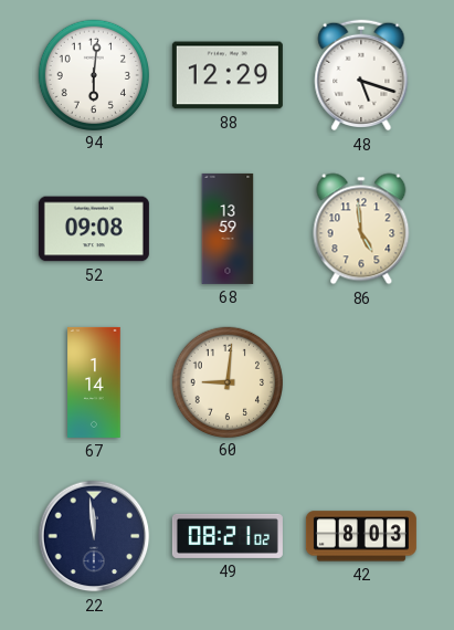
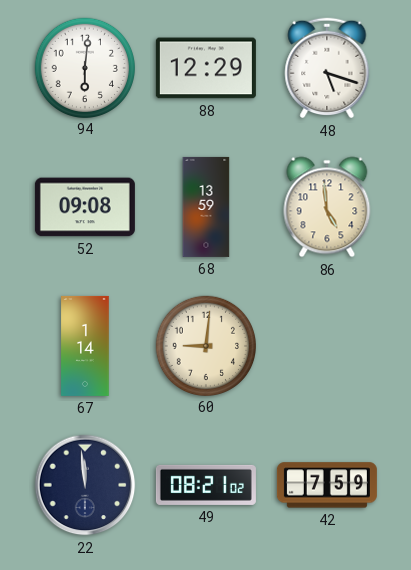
42: 8:03 -> 7:59
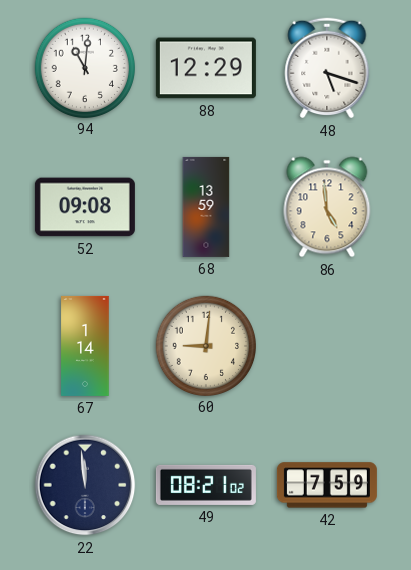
94: 6:01 -> 11:01
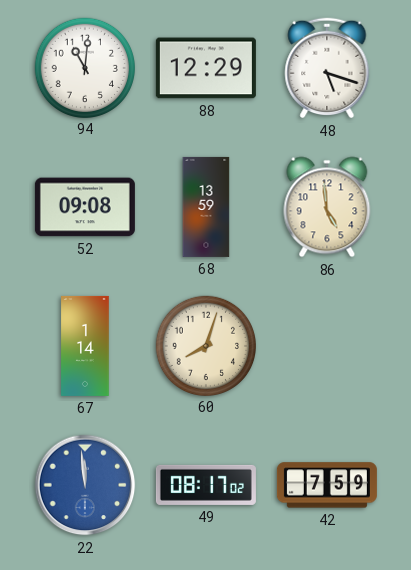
60: 9:01 -> 8:03
22 dial: navy -> blue
49: 08:21 -> 08:17
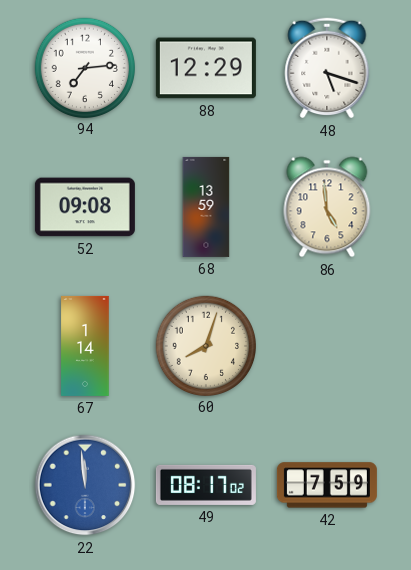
94: 11:01 -> 7:14
